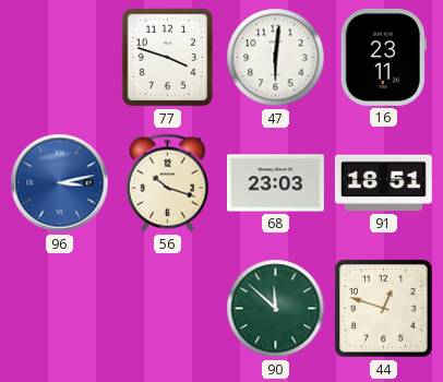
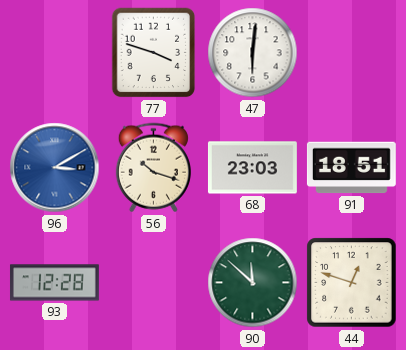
16: 23:11 -> none
96: 3:13 -> 3:10
93: none -> 12:28
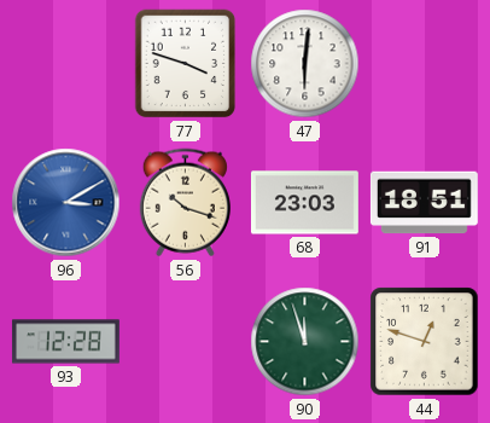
90: 11:52 -> 11:57
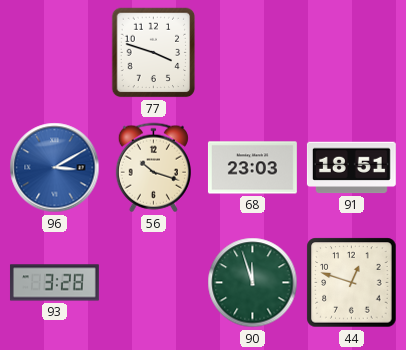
47: 6:01 -> none
93: 12:28 -> 3:28
